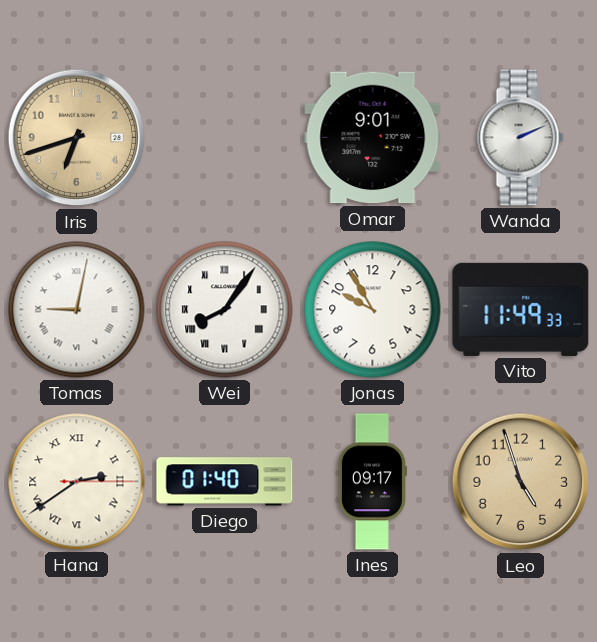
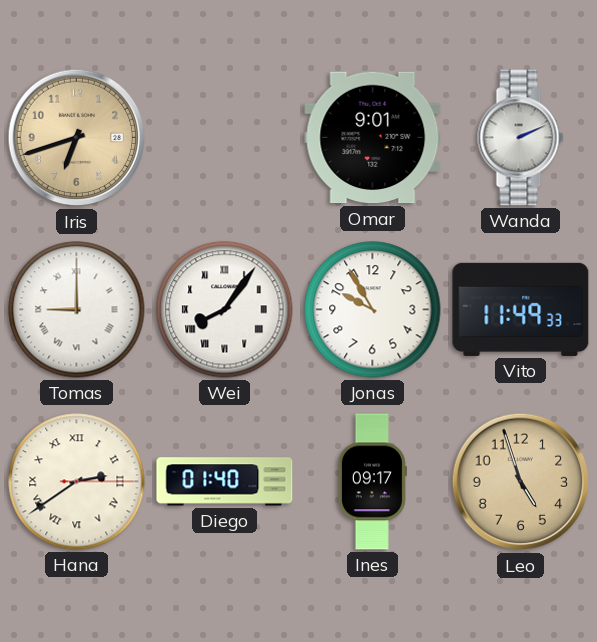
Tomas: 9:02 -> 9:00
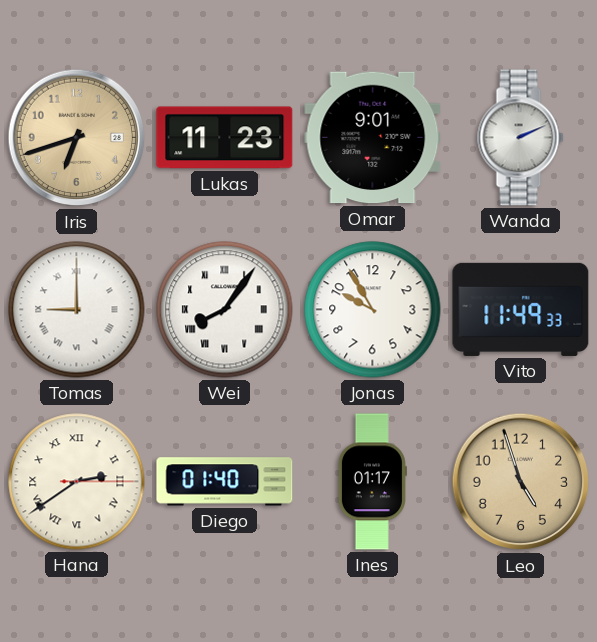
Lukas: none -> 11:23
Ines: 09:17 -> 01:17
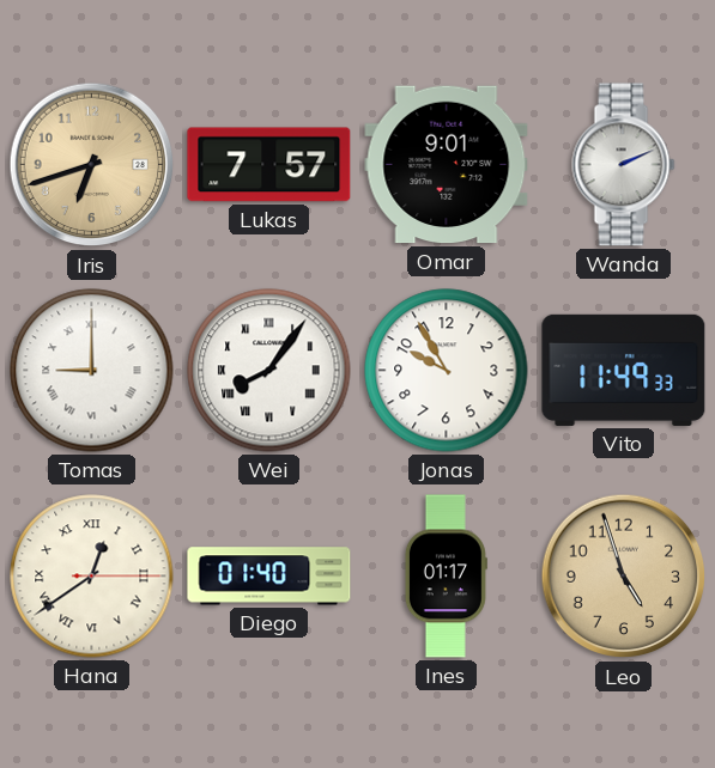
Lukas: 11:23 -> 7:57
Hana: 2:39 -> 12:39
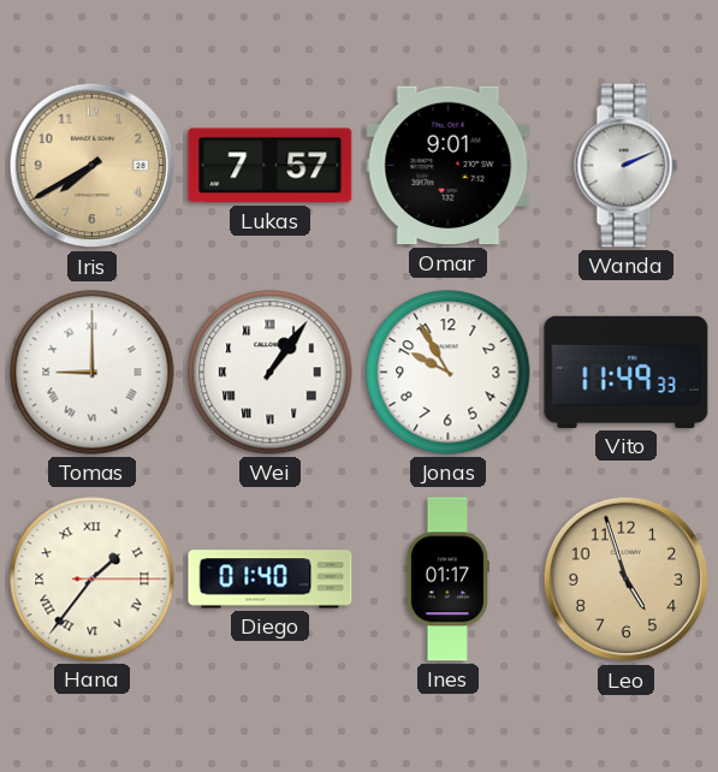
Iris: 6:42 -> 7:40
Wei: 8:06 -> 1:06
Hana: 12:39 -> 1:36
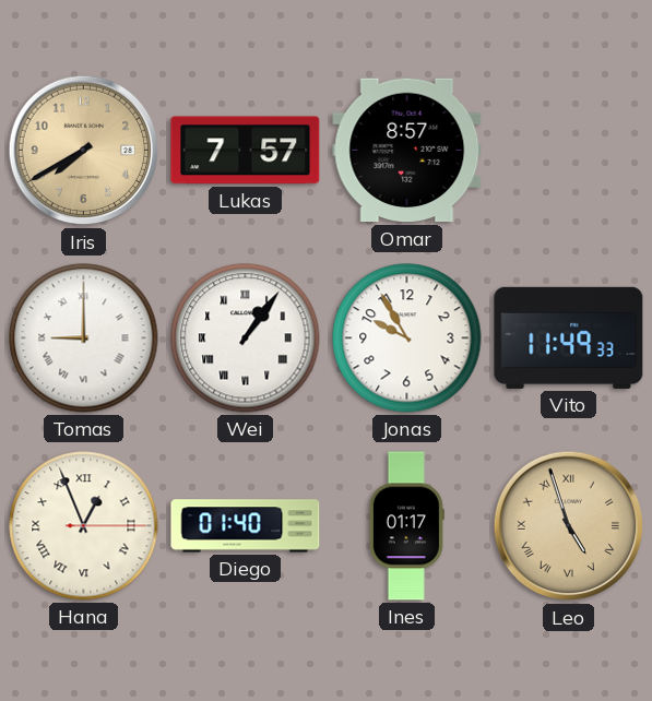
Omar: 9:01 -> 8:57
Wanda: 2:11 -> none
Hana: 1:36 -> 12:56
Leo numerals: Arabic -> Roman
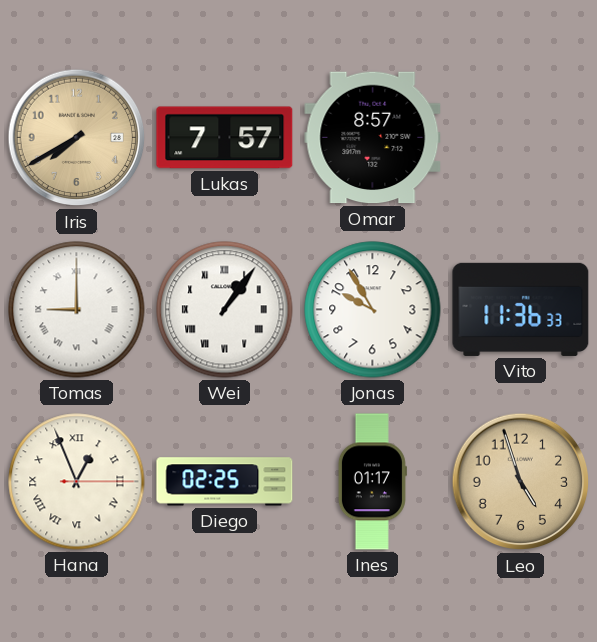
Vito: 11:49 -> 11:36
Diego: 01:40 -> 02:25
Leo numerals: Roman -> Arabic
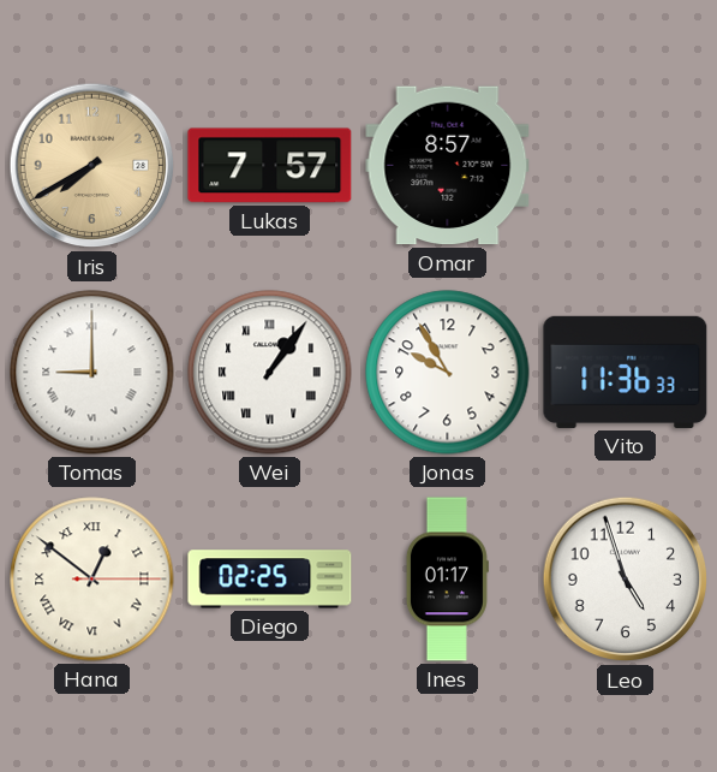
Hana: 12:56 -> 12:51
Leo dial: champagne -> white
